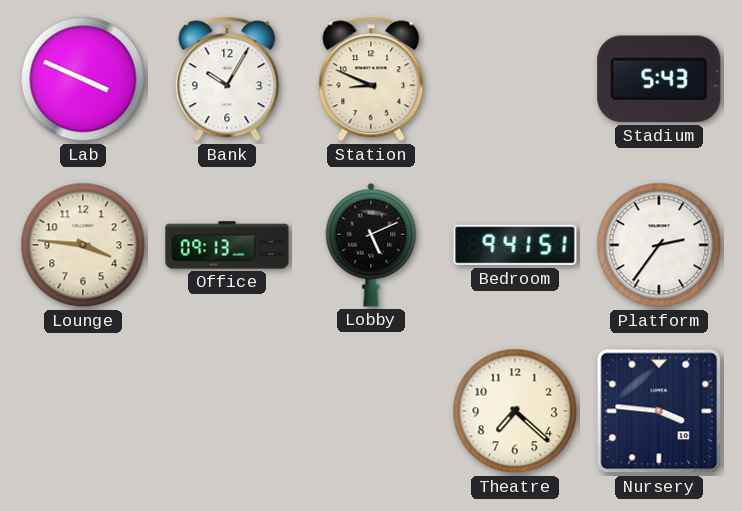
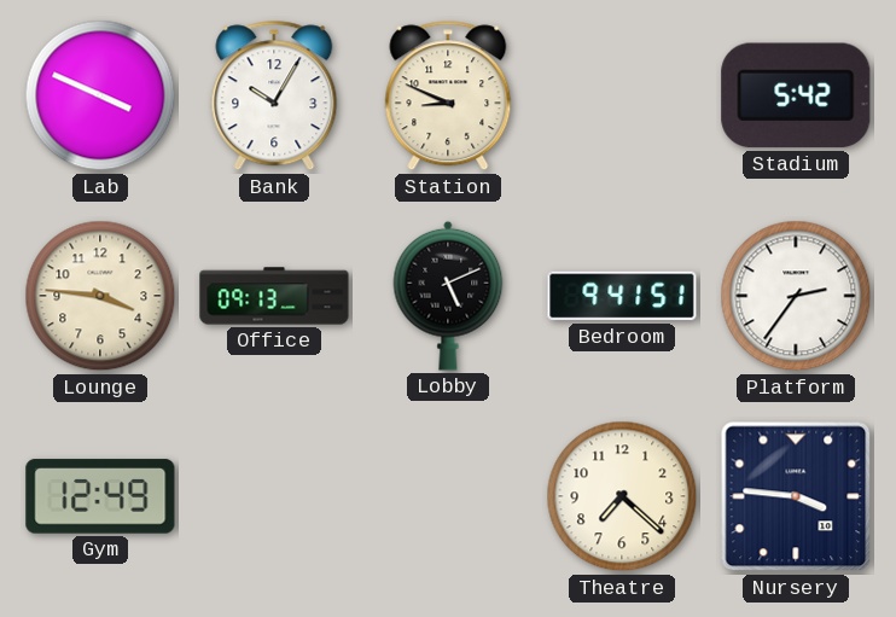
Stadium: 5:43 -> 5:42
Gym: none -> 12:49
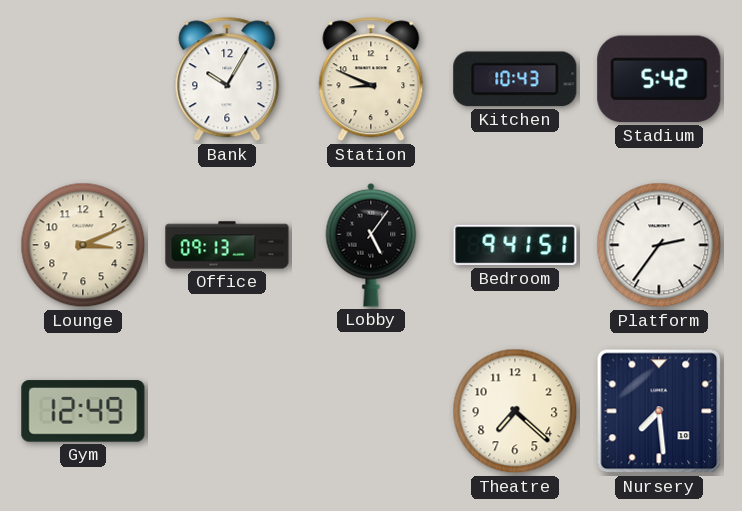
Lab: 3:49 -> none
Kitchen: none -> 10:43
Lounge: 3:46 -> 3:11
Lobby: 5:11 -> 5:06
Nursery: 3:46 -> 7:29
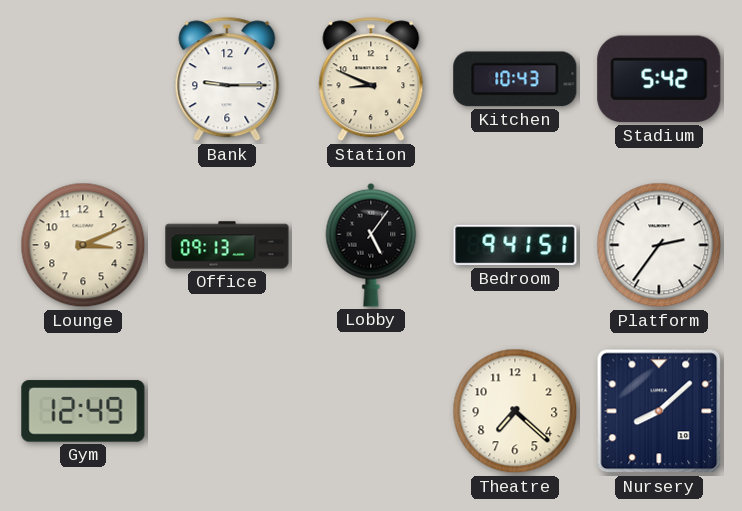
Bank: 10:05 -> 9:15
Nursery: 7:29 -> 8:08
